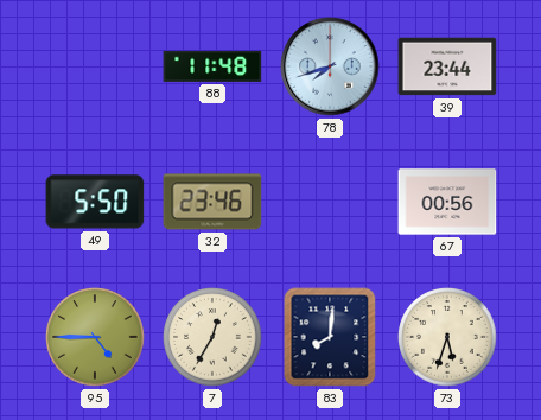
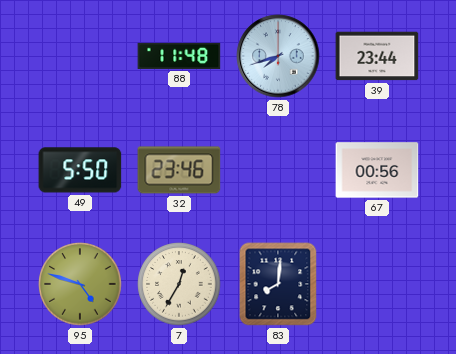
95: 4:45 -> 4:48
73: 5:33 -> none
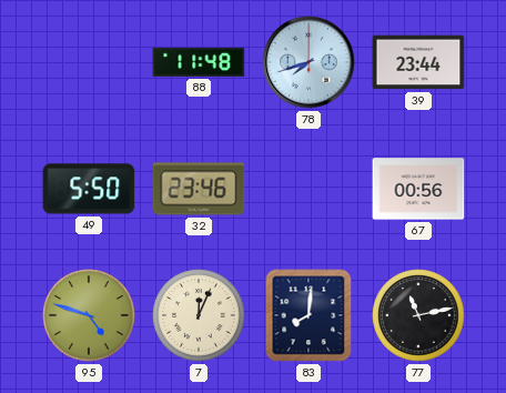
7: 12:35 -> 12:04
77: none -> 11:13
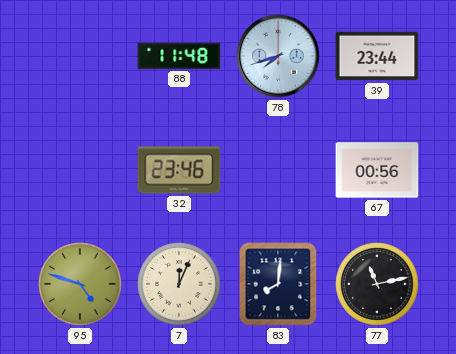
49: 5:50 -> none
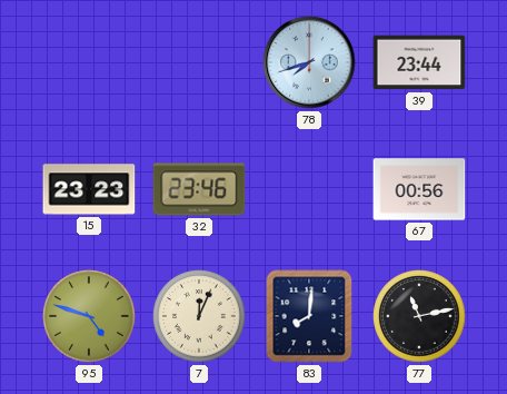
88: 11:48 -> none
15: none -> 23:23
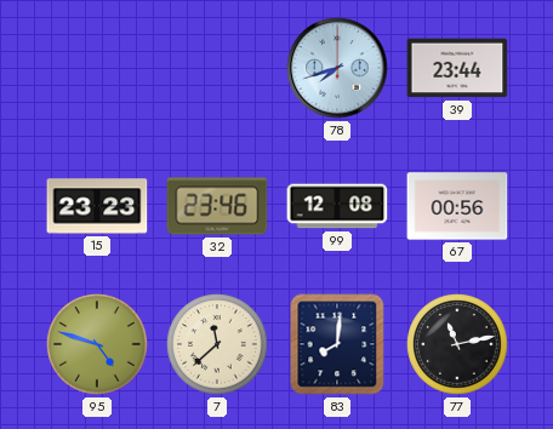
99: none -> 12:08
7: 12:04 -> 11:38
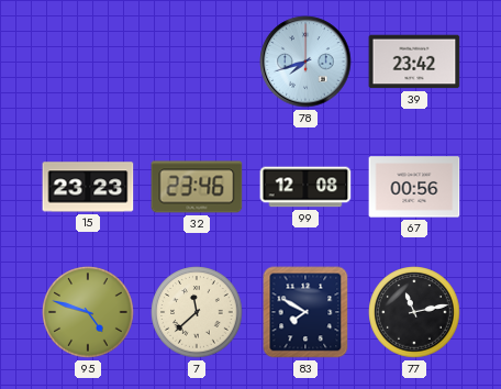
39: 23:44 -> 23:42
83: 8:01 -> 7:50
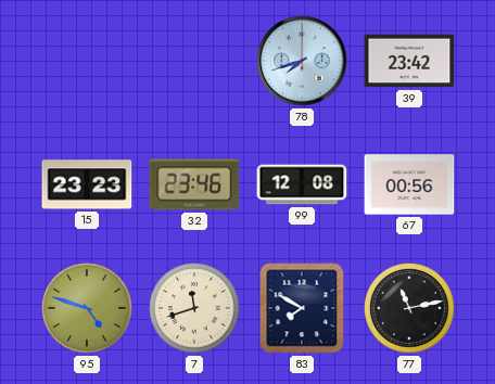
7: 11:38 -> 11:42
